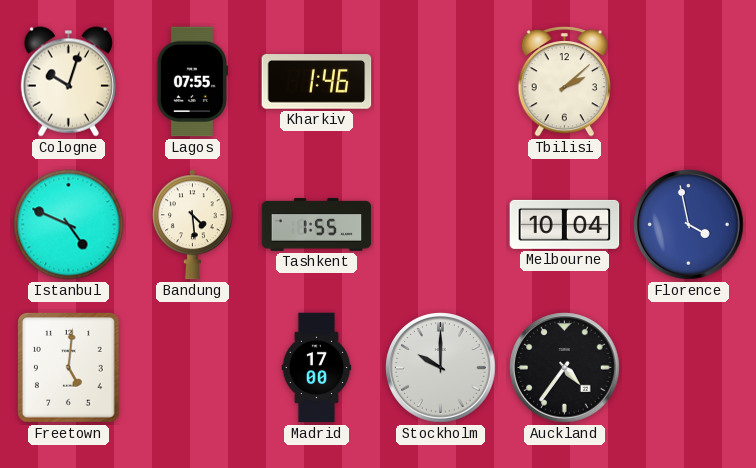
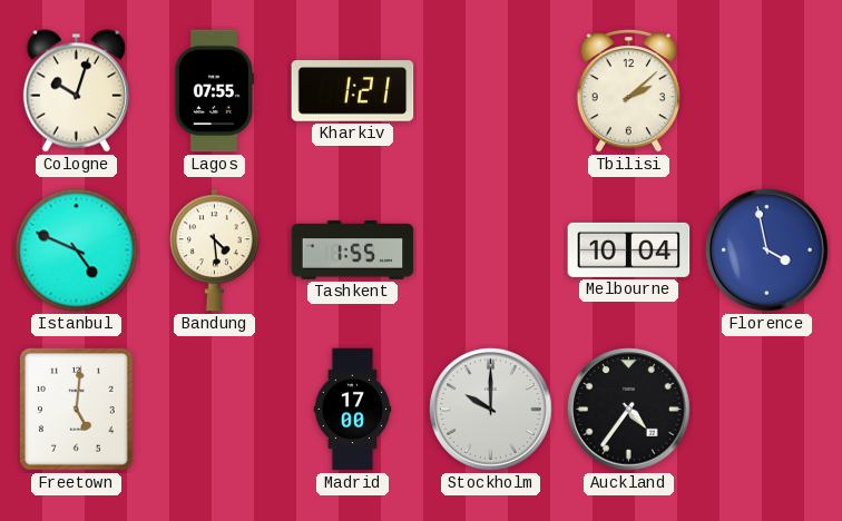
Kharkiv: 1:46 -> 1:21
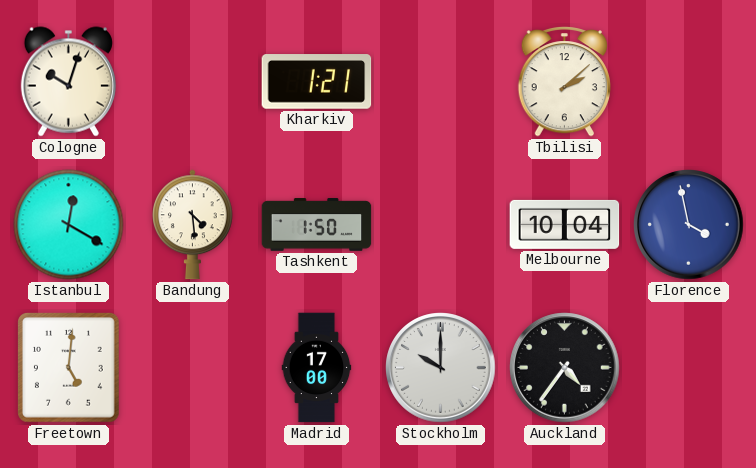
Lagos: 07:55 -> none
Istanbul: 4:49 -> 12:20
Tashkent: 1:55 -> 1:50
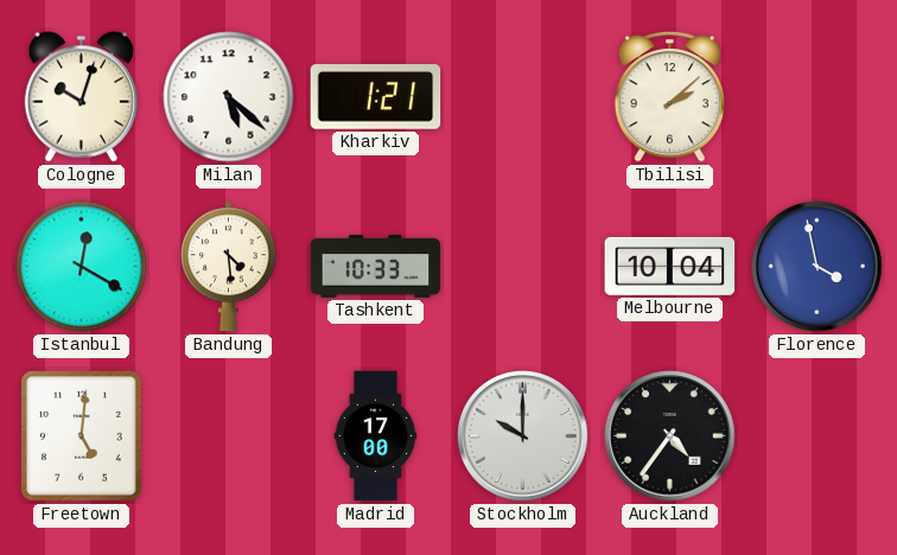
Milan: none -> 5:22
Tashkent: 1:50 -> 10:33
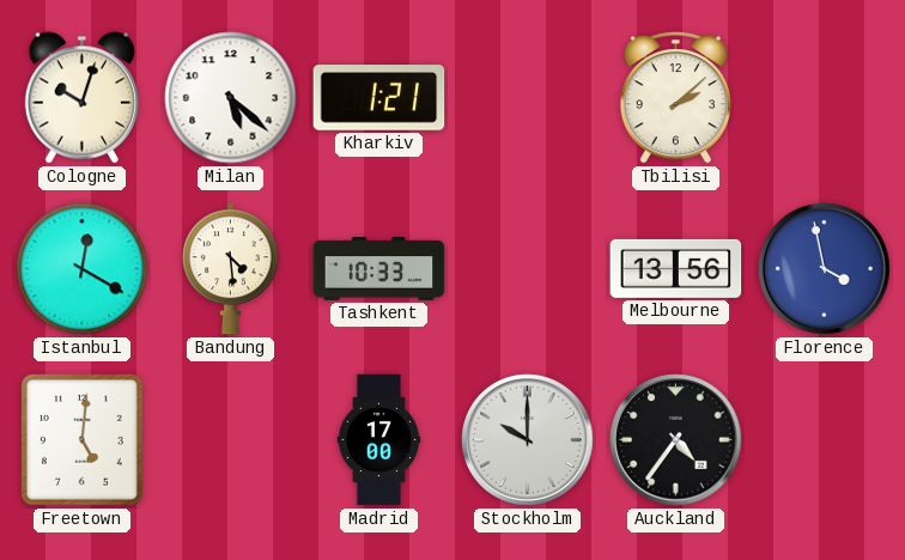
Melbourne: 10:04 -> 13:56
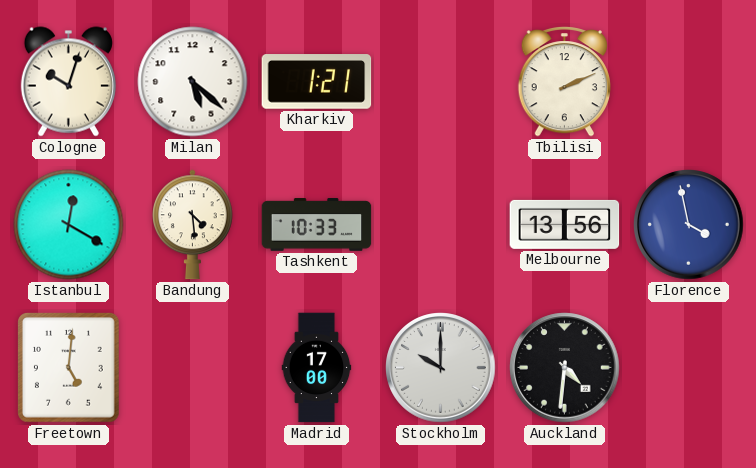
Tbilisi: 2:08 -> 2:11
Auckland: 4:36 -> 4:31
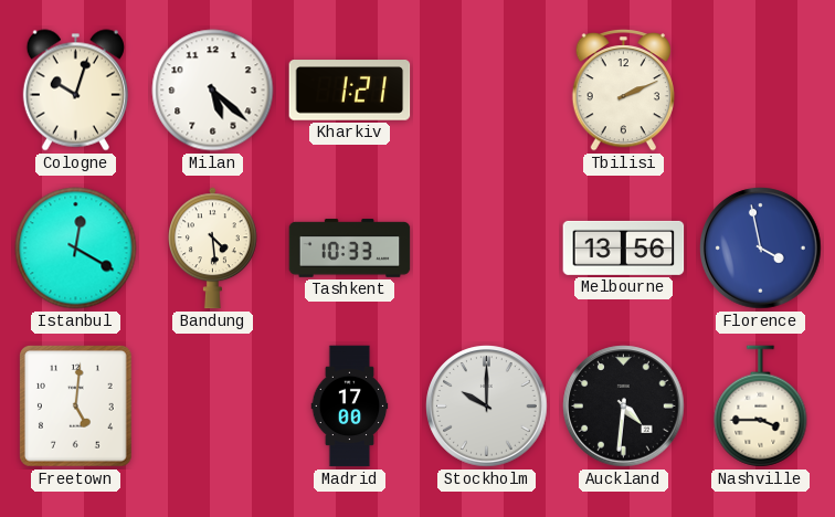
Nashville: none -> 3:45
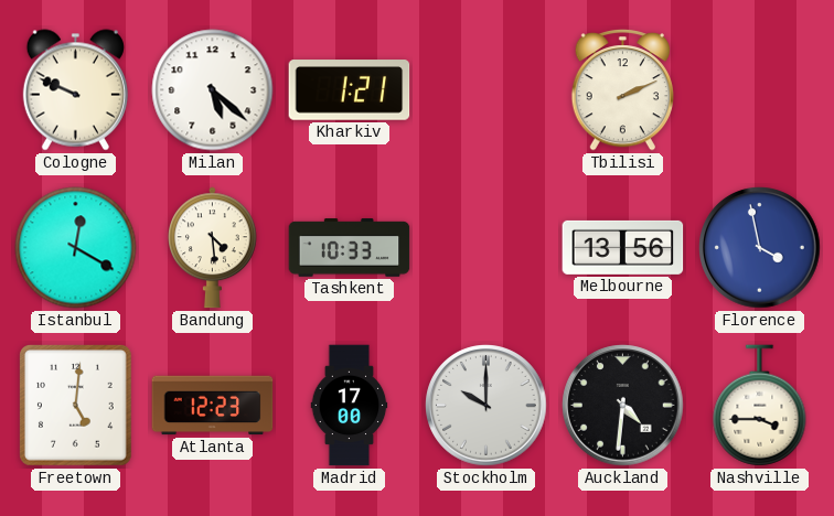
Cologne: 10:03 -> 9:49
Atlanta: none -> 12:23
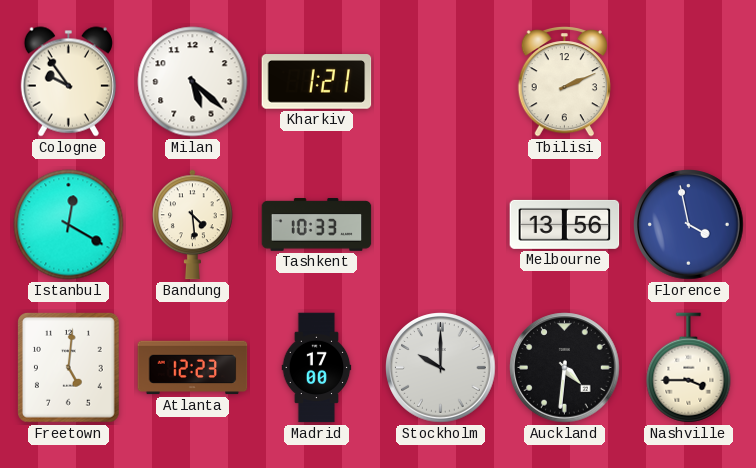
Cologne: 9:49 -> 9:54
